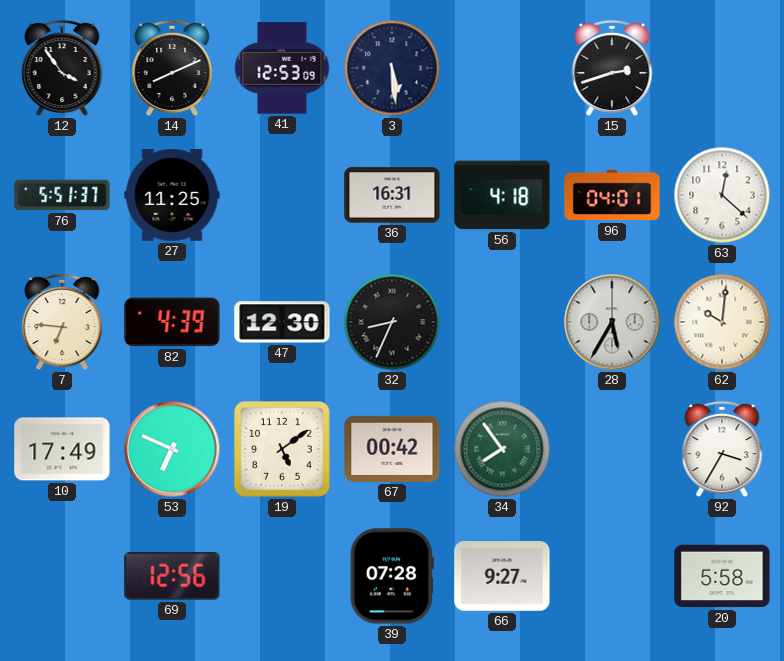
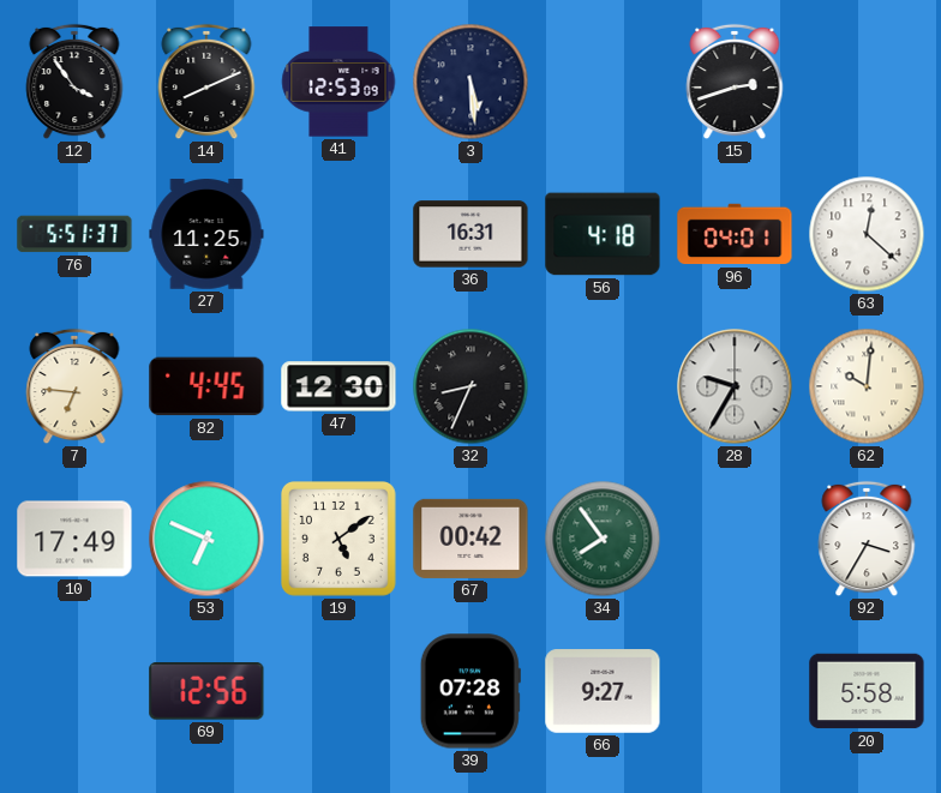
82: 4:39 -> 4:45
28: 5:35 -> 9:35
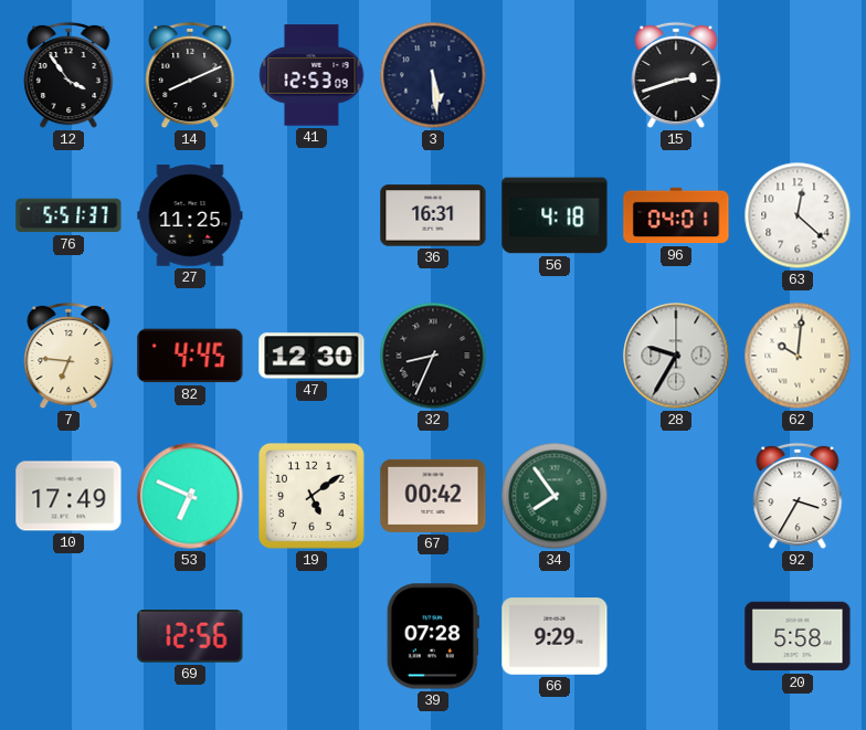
66: 9:27 -> 9:29
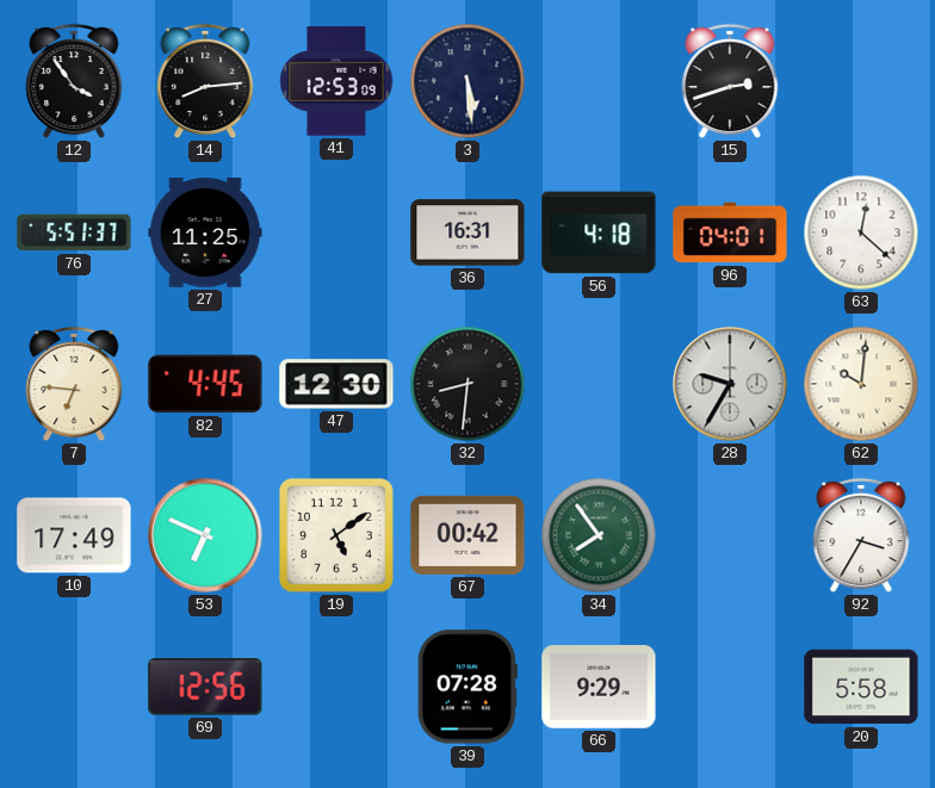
14: 8:11 -> 8:14
32: 8:34 -> 8:31
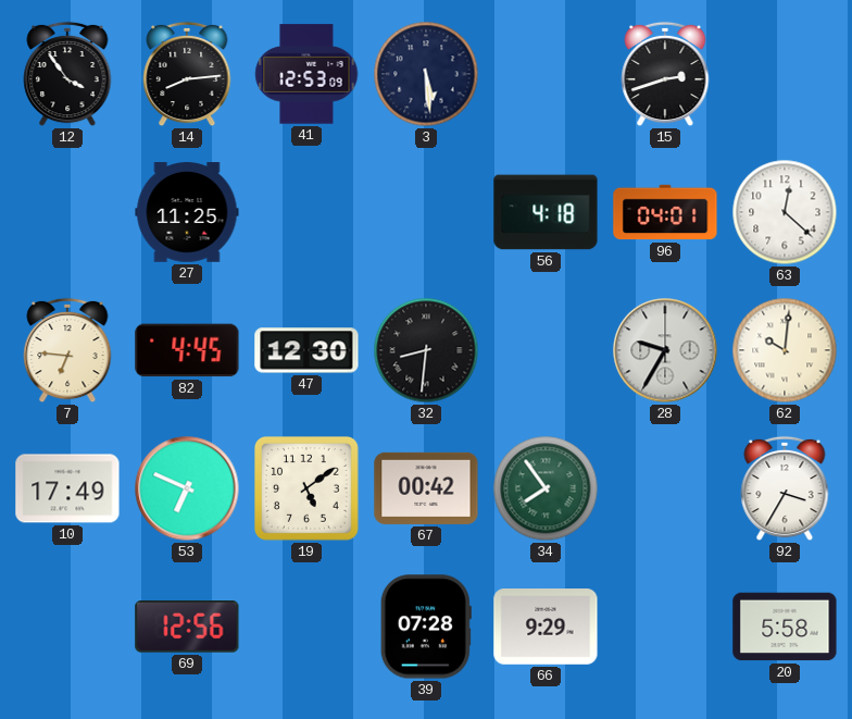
76: 5:51 -> none
36: 16:31 -> none
